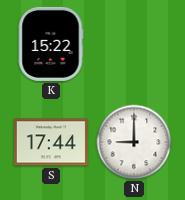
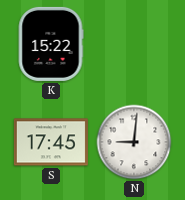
S: 17:44 -> 17:45
N: 9:00 -> 9:01
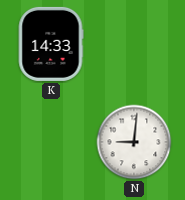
K: 15:22 -> 14:33
S: 17:45 -> none
